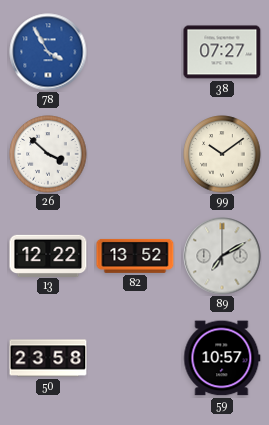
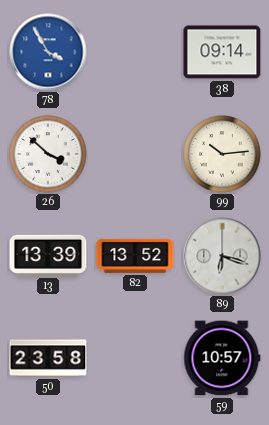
38: 07:27 -> 09:14
99: 10:09 -> 10:14
13: 12:22 -> 13:39
89: 7:10 -> 6:18
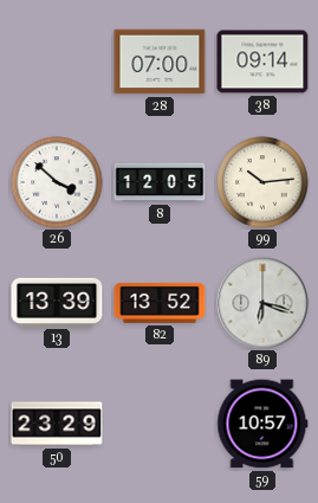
78: 3:55 -> none
28: none -> 07:00
8: none -> 12:05
50: 23:58 -> 23:29
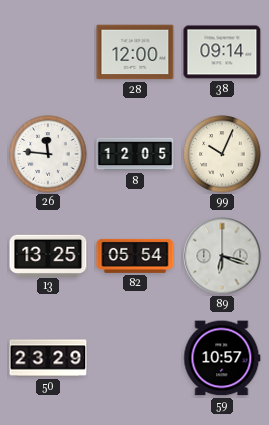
28: 07:00 -> 12:00
26: 3:52 -> 11:46
99: 10:14 -> 10:04
13: 13:39 -> 13:25
82: 13:52 -> 05:54
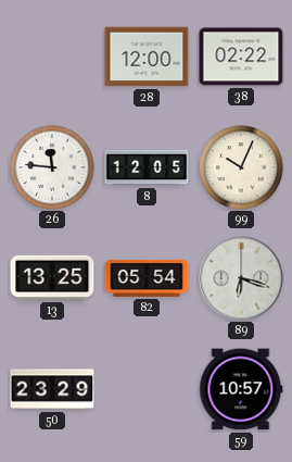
38: 09:14 -> 02:22
